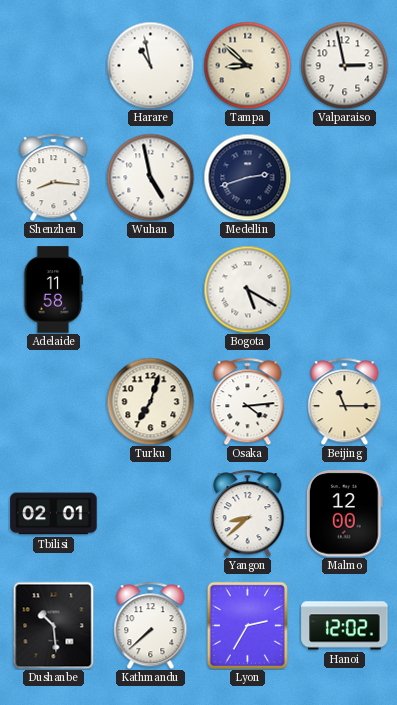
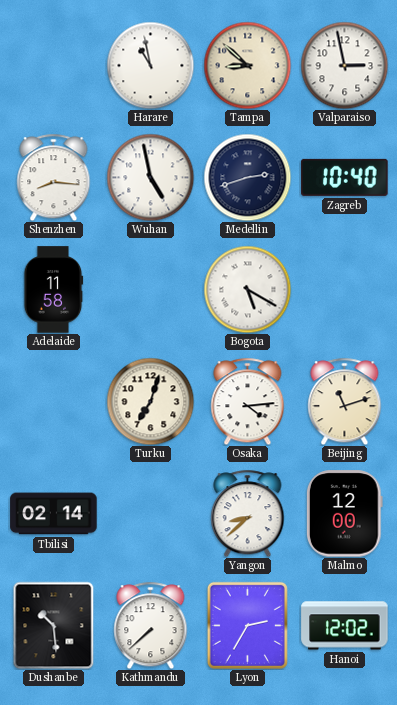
Zagreb: none -> 10:40
Beijing: 11:15 -> 11:12
Tbilisi: 02:01 -> 02:14
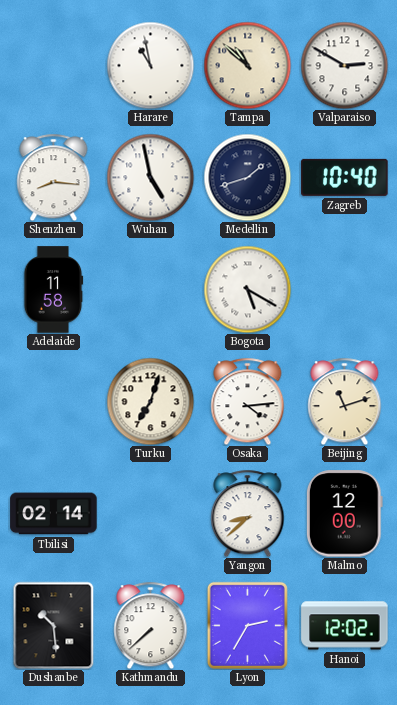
Tampa: 8:52 -> 10:52
Valparaiso: 2:58 -> 2:50
Medellin: 2:42 -> 1:42
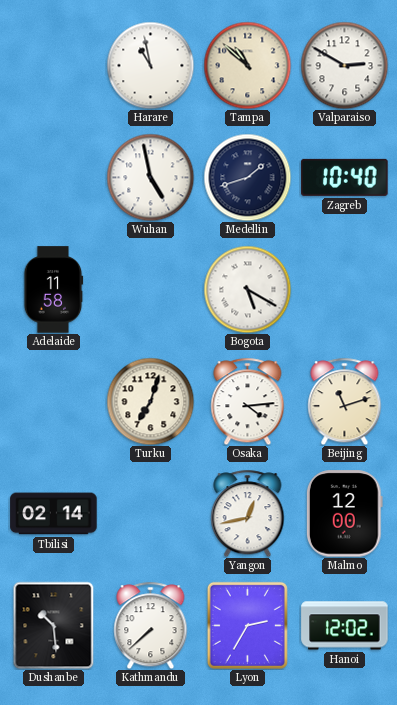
Shenzhen: 8:16 -> none
Yangon: 8:38 -> 12:43
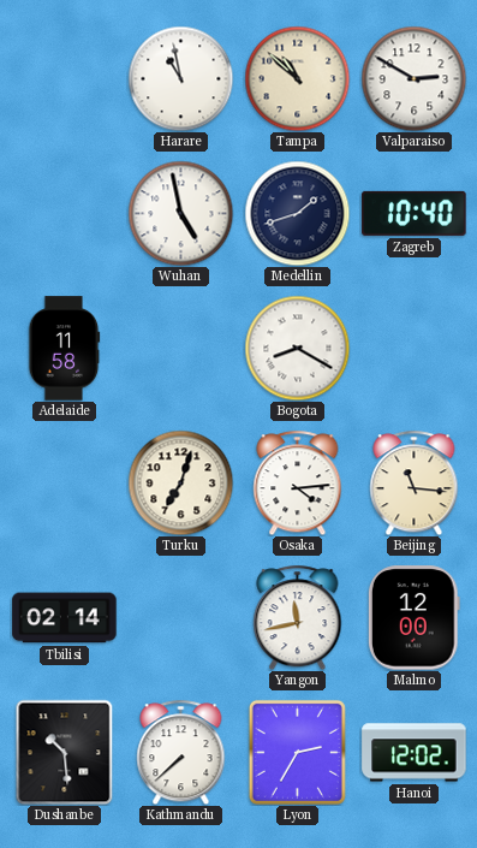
Bogota: 5:20 -> 8:20
Beijing: 11:12 -> 11:16
Yangon: 12:43 -> 11:43
